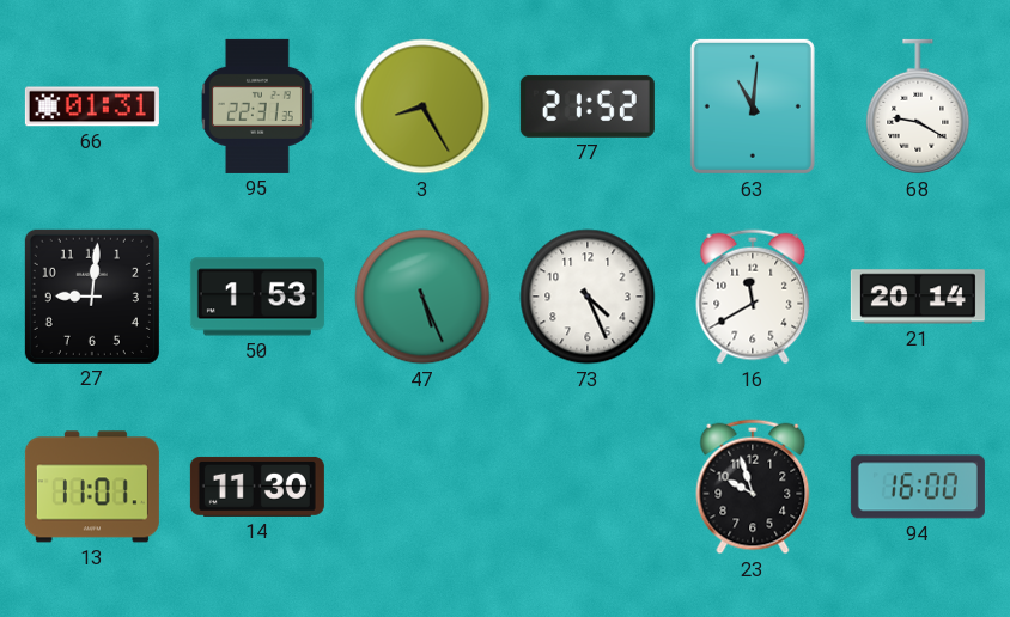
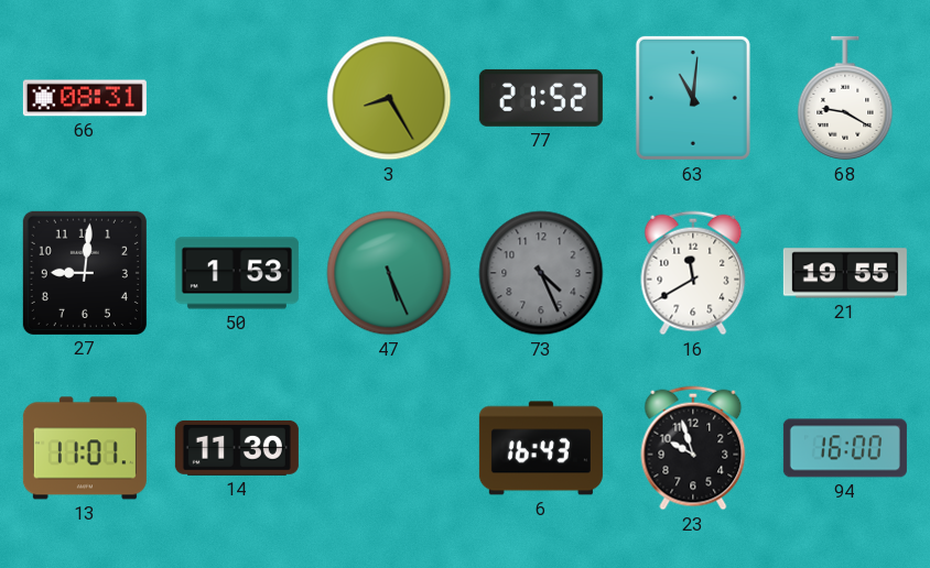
66: 01:31 -> 08:31
95: 22:31 -> none
73 dial: white -> grey
21: 20:14 -> 19:55
6: none -> 16:43
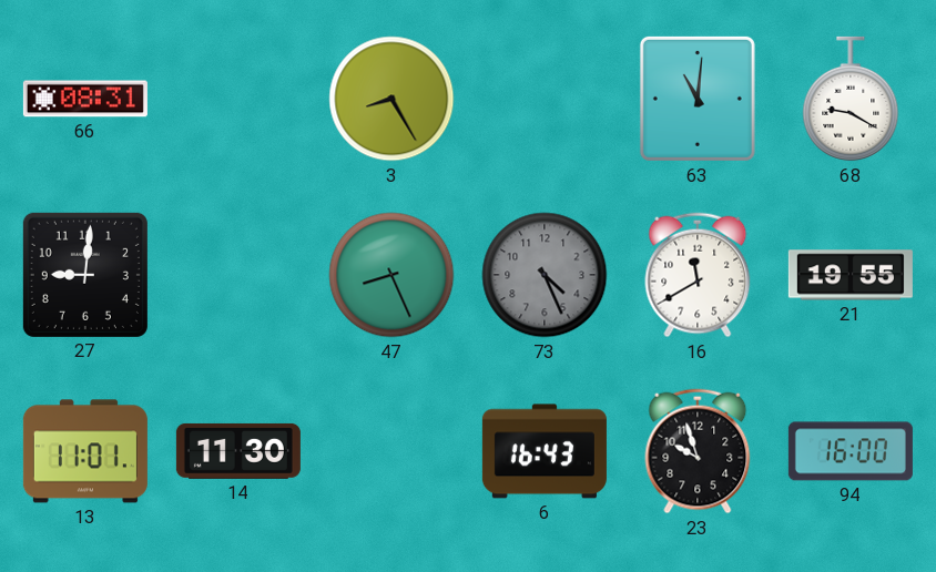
77: 21:52 -> none
50: 1:53 -> none
47: 5:26 -> 8:26
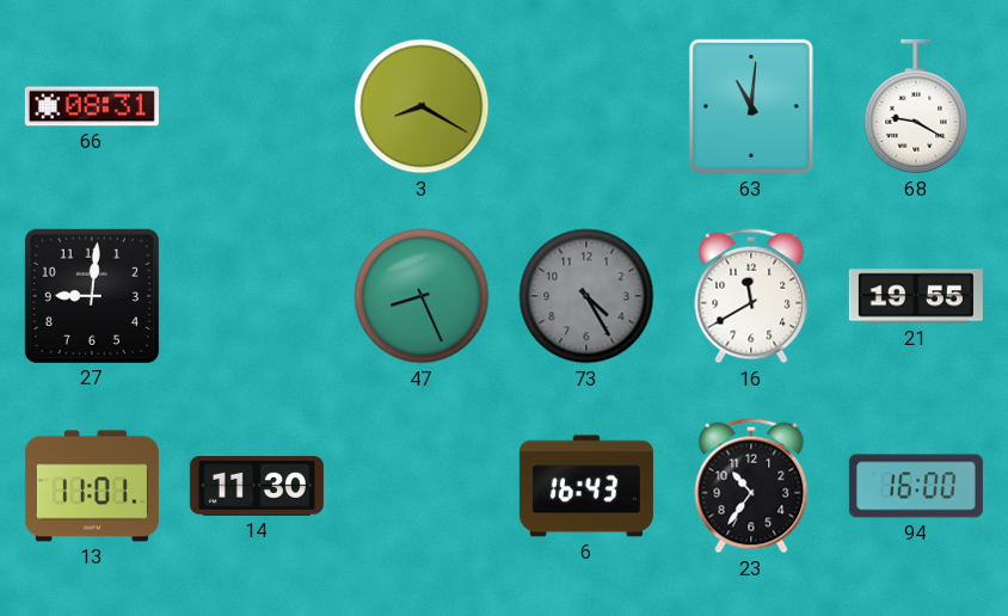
3: 8:25 -> 8:20
73: 4:26 -> 4:25
23: 9:57 -> 10:36
